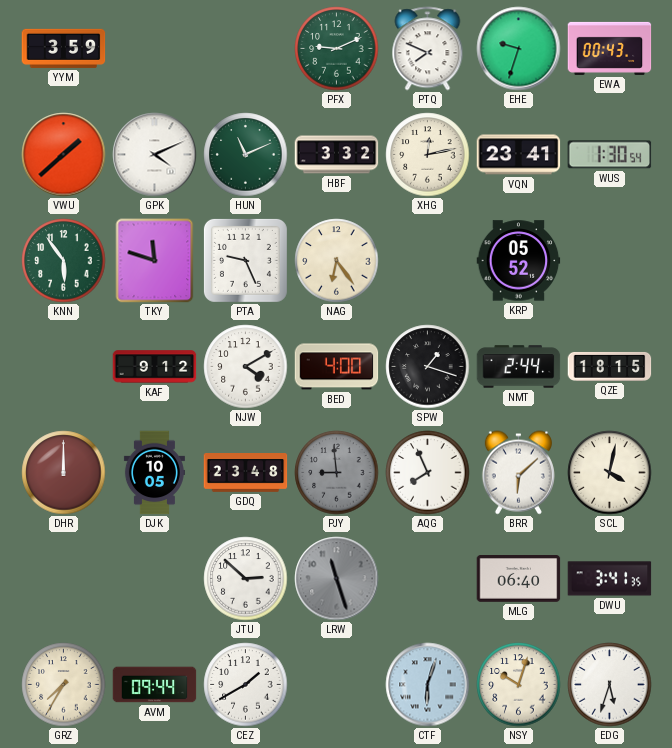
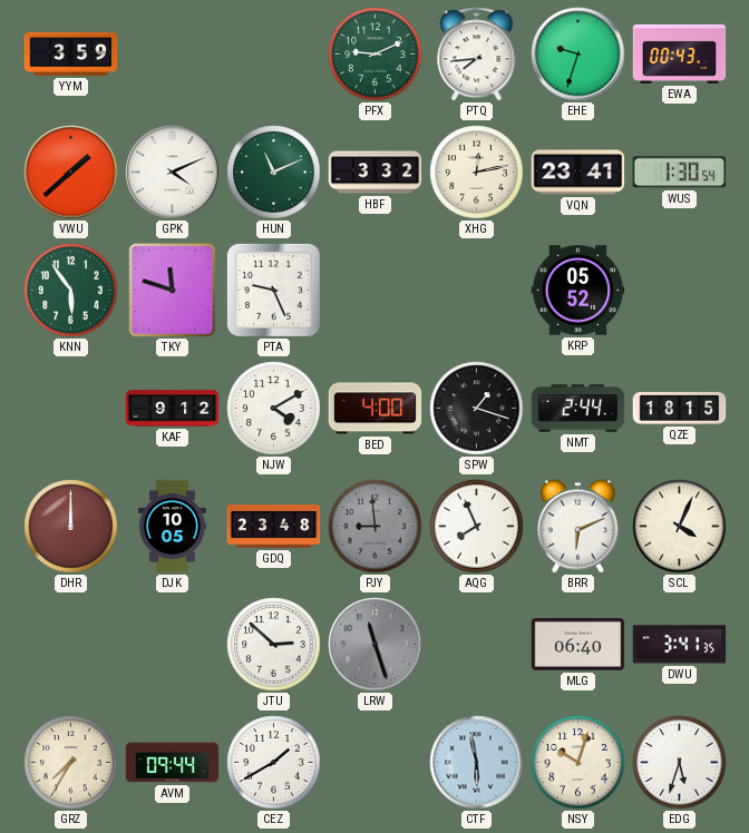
PTQ: 7:49 -> 7:44
NAG: 6:24 -> none
BRR: 6:08 -> 6:11
SCL: 4:02 -> 4:04
CTF: 6:03 -> 5:58
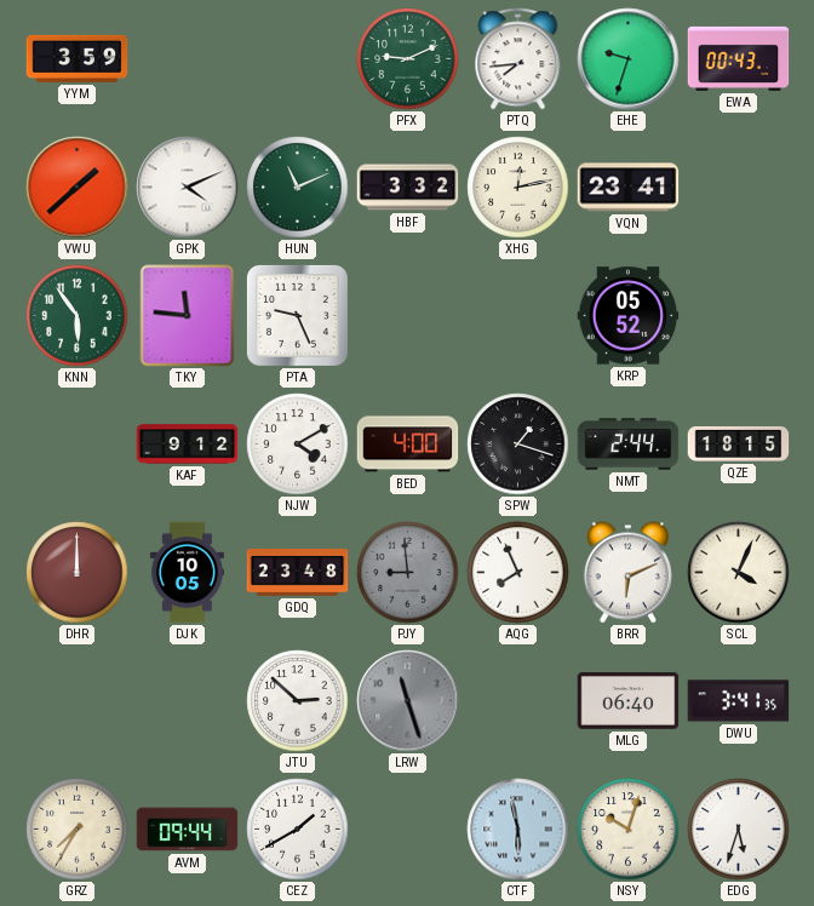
WUS: 1:30 -> none
TKY: 11:48 -> 11:46
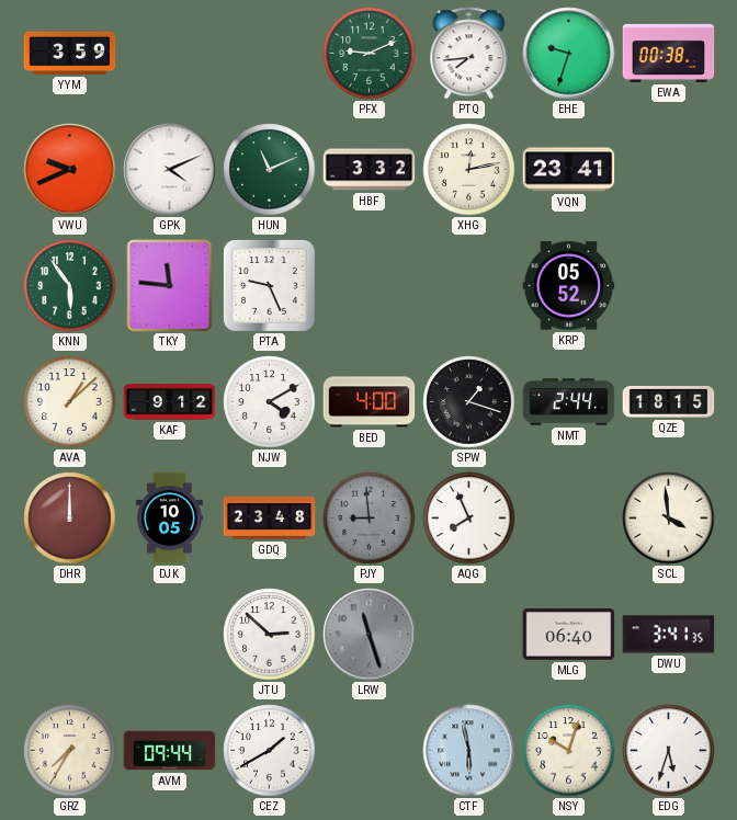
EWA: 00:43 -> 00:38
VWU: 1:38 -> 9:41
AVA: none -> 1:08
BRR: 6:11 -> none
SCL: 4:04 -> 3:59
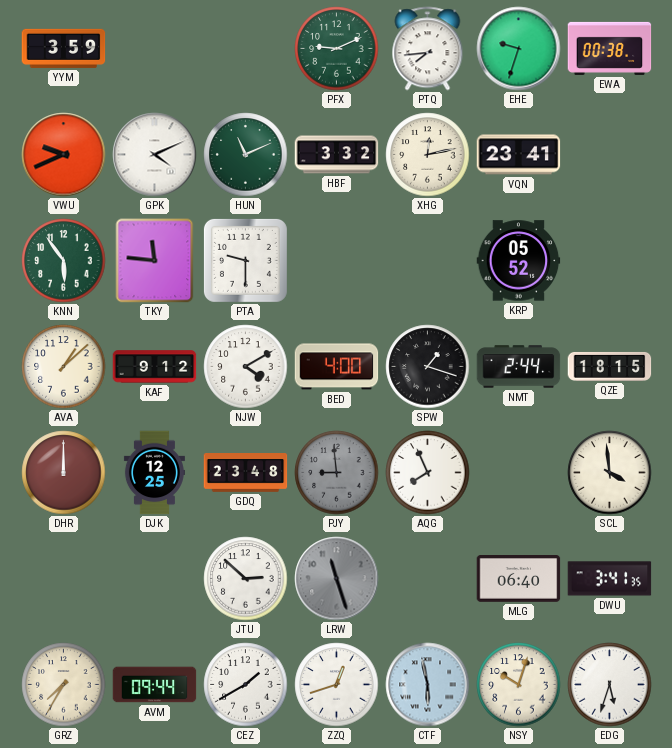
PTA: 9:26 -> 9:30
DJK: 10:05 -> 12:25
ZZQ: none -> 12:42
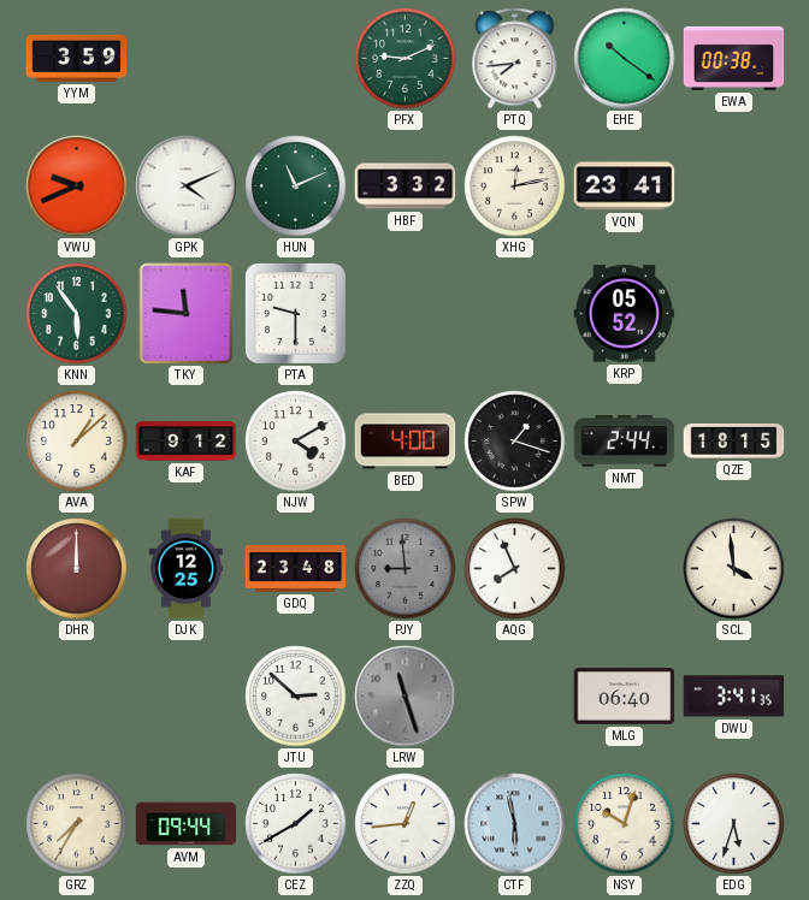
EHE: 9:33 -> 10:21
ZZQ: 12:42 -> 12:44
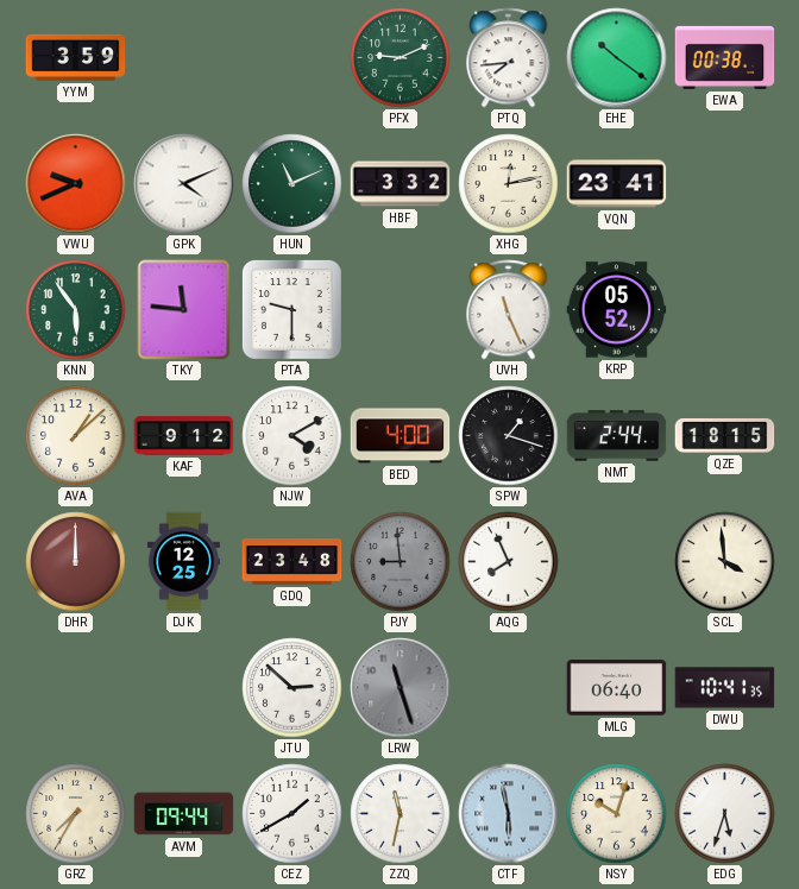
UVH: none -> 11:26
DWU: 3:41 -> 10:41
ZZQ: 12:44 -> 11:32
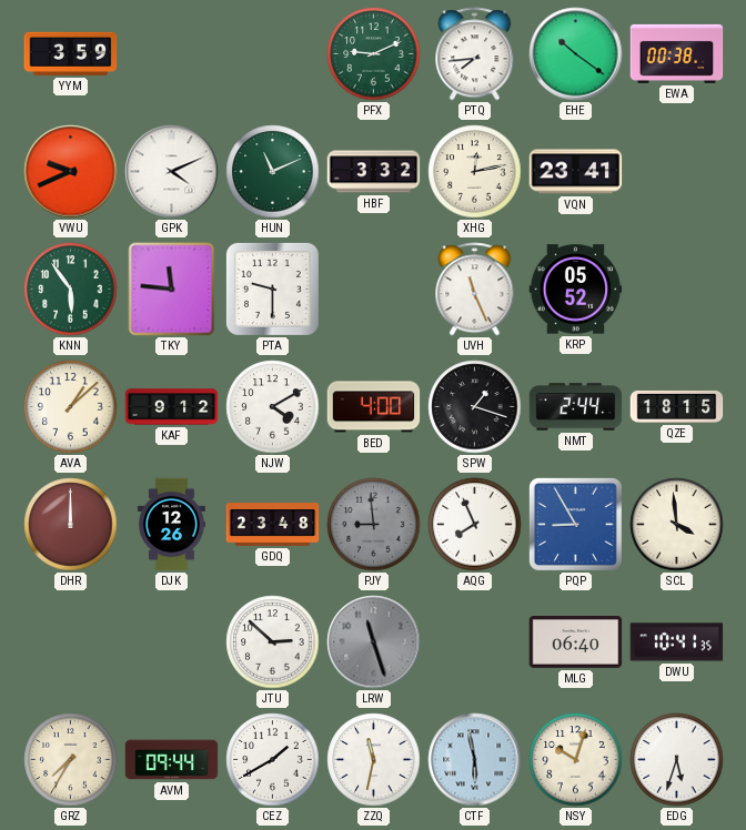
DJK: 12:25 -> 12:26
PQP: none -> 8:55
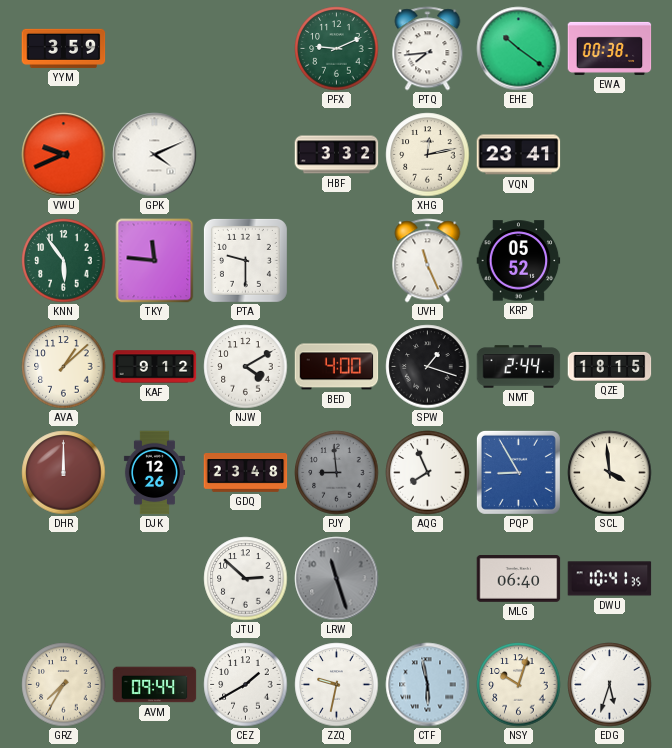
HUN: 11:11 -> none
ZZQ: 11:32 -> 9:32
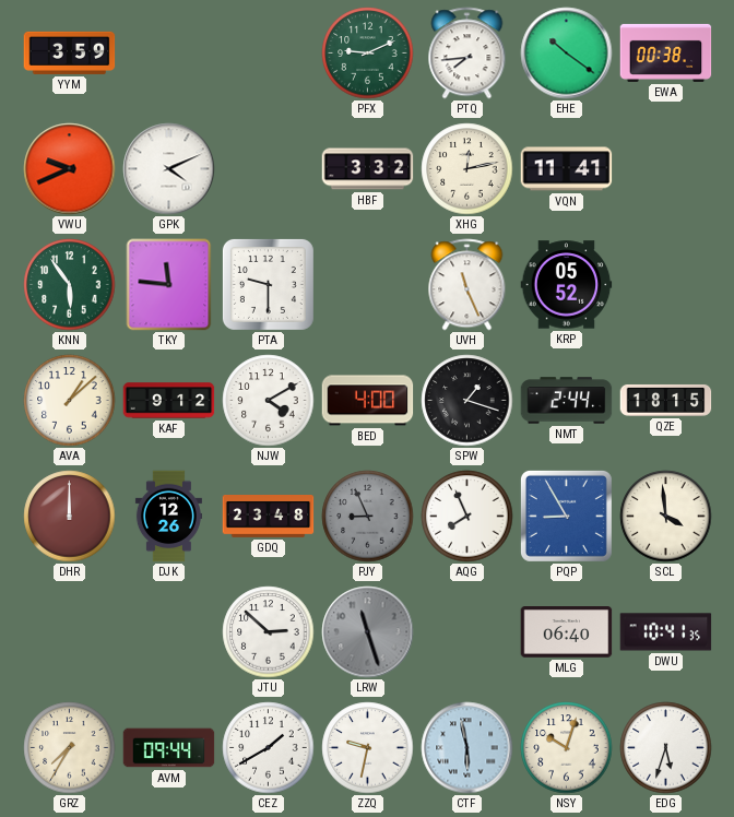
VQN: 23:41 -> 11:41
PJY: 8:59 -> 8:56
